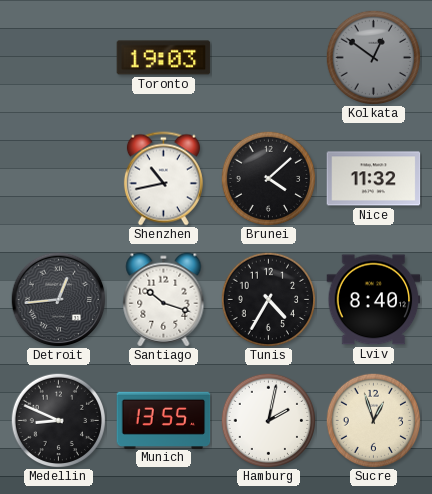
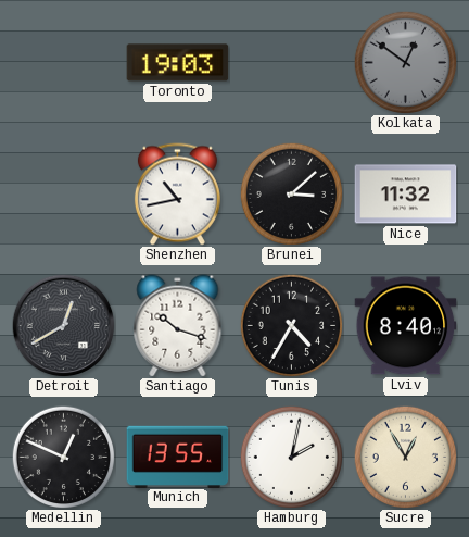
Brunei: 4:08 -> 3:08
Detroit: 12:44 -> 12:40
Medellin: 8:49 -> 12:49
Sucre: 12:57 -> 12:55
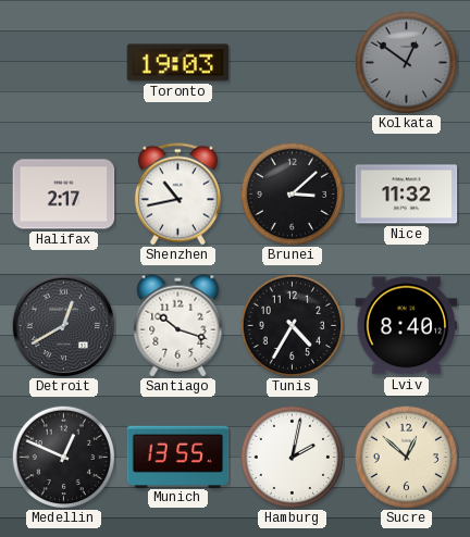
Halifax: none -> 2:17
Sucre: 12:55 -> 12:52
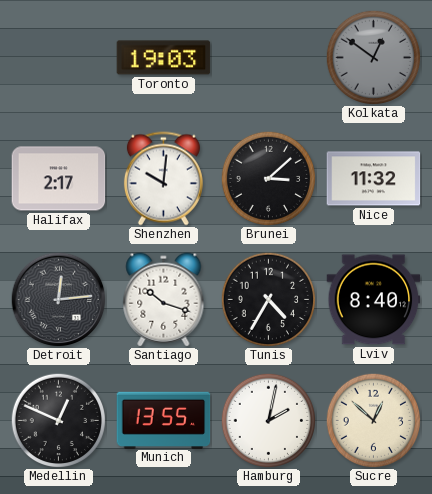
Shenzhen: 10:43 -> 10:01
Detroit: 12:40 -> 12:14
